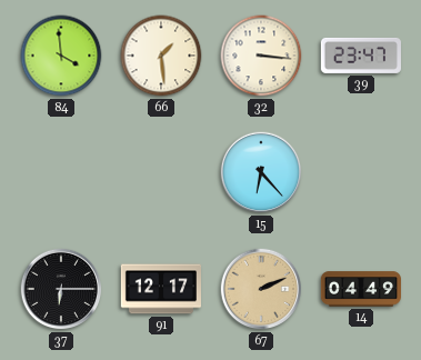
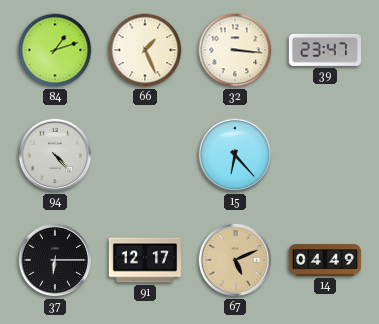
84: 3:59 -> 1:12
66: 1:29 -> 1:26
94: none -> 4:23
67: 2:11 -> 5:11
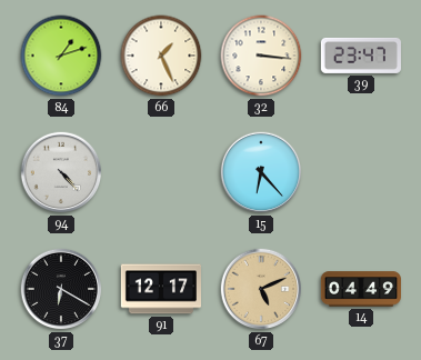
37: 6:15 -> 6:20
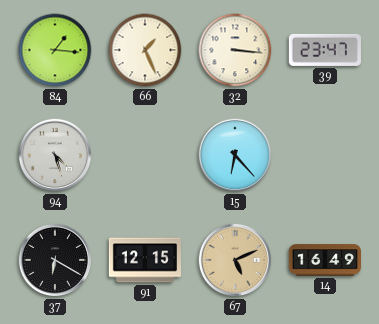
84: 1:12 -> 1:16
94: 4:23 -> 4:27
91: 12:17 -> 12:15
14: 04:49 -> 16:49
